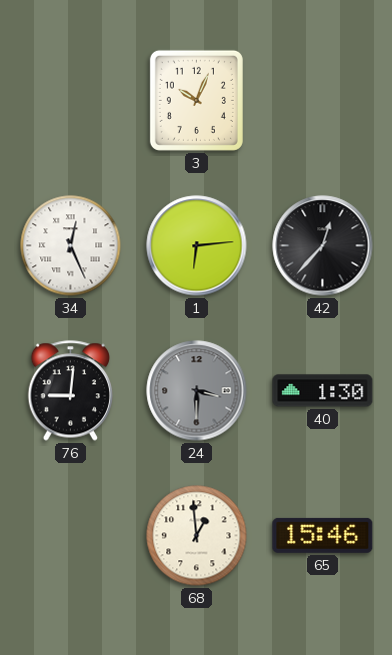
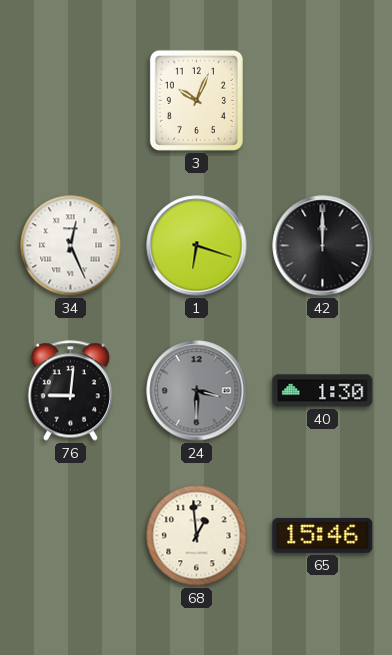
1: 6:14 -> 6:18
42: 12:37 -> 12:00
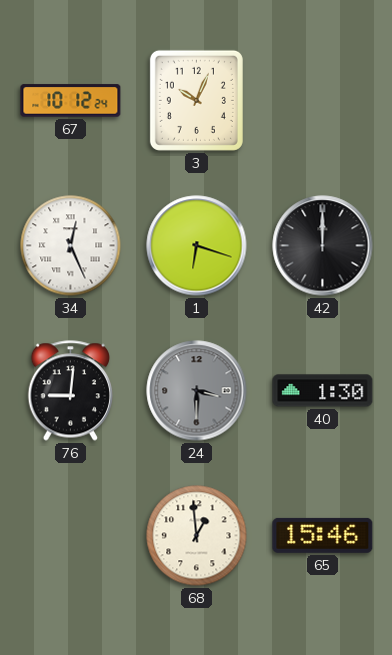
67: none -> 10:12
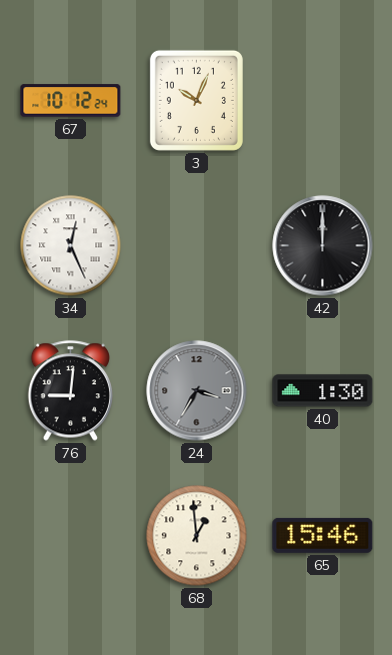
1: 6:18 -> none
24: 3:30 -> 3:35
